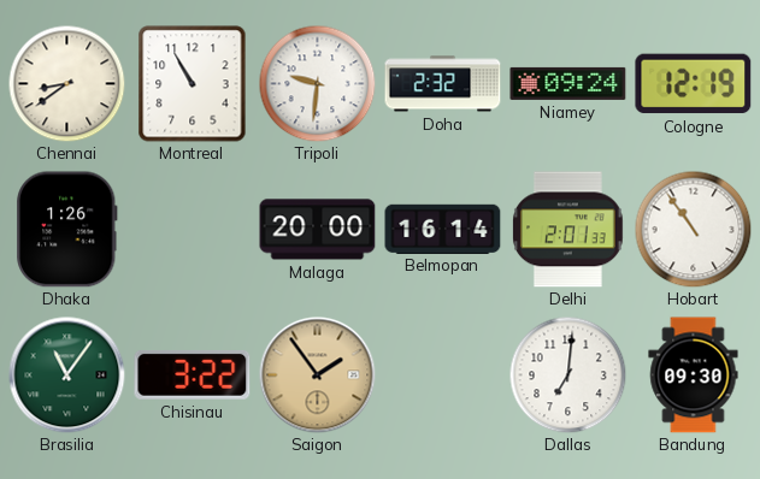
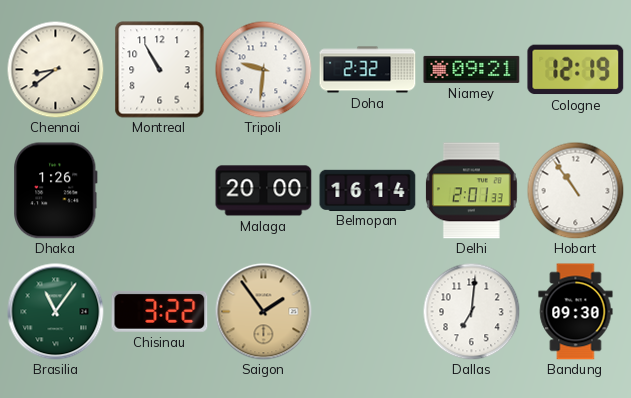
Niamey: 09:24 -> 09:21
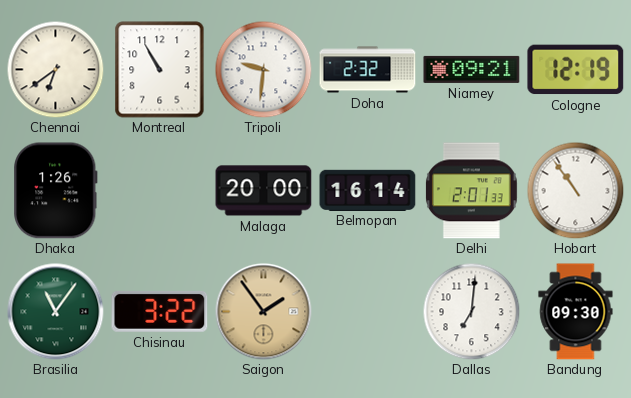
Chennai: 8:39 -> 6:39
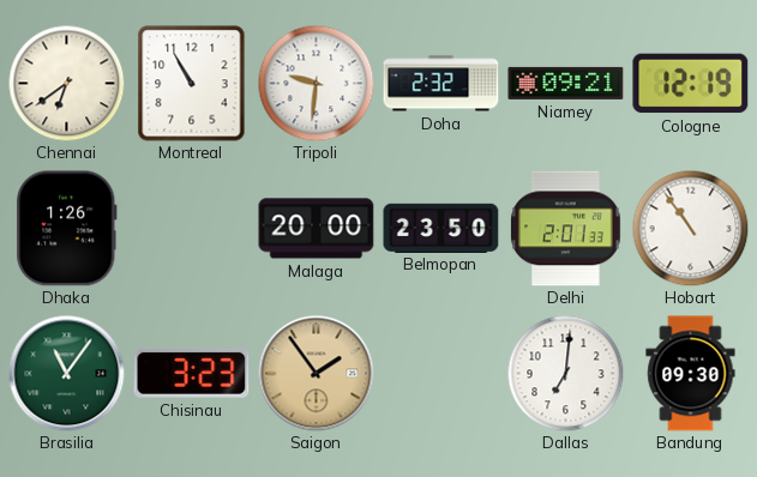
Belmopan: 16:14 -> 23:50
Chisinau: 3:22 -> 3:23
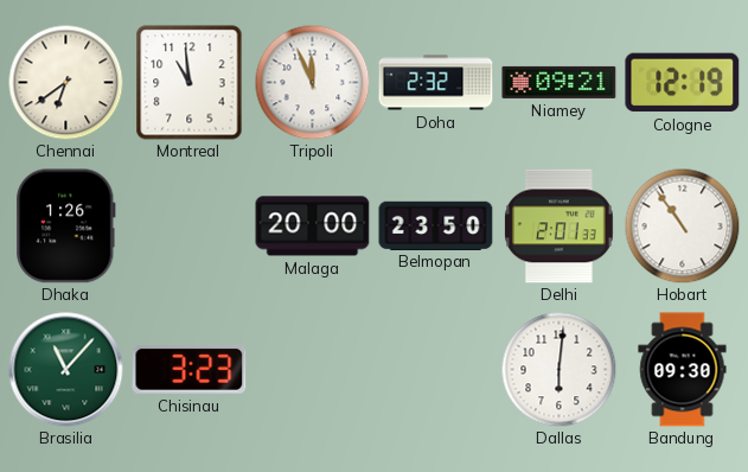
Montreal: 10:55 -> 10:59
Tripoli: 9:31 -> 11:56
Brasilia: 11:06 -> 11:07
Saigon: 1:54 -> none
Dallas: 7:01 -> 6:01
